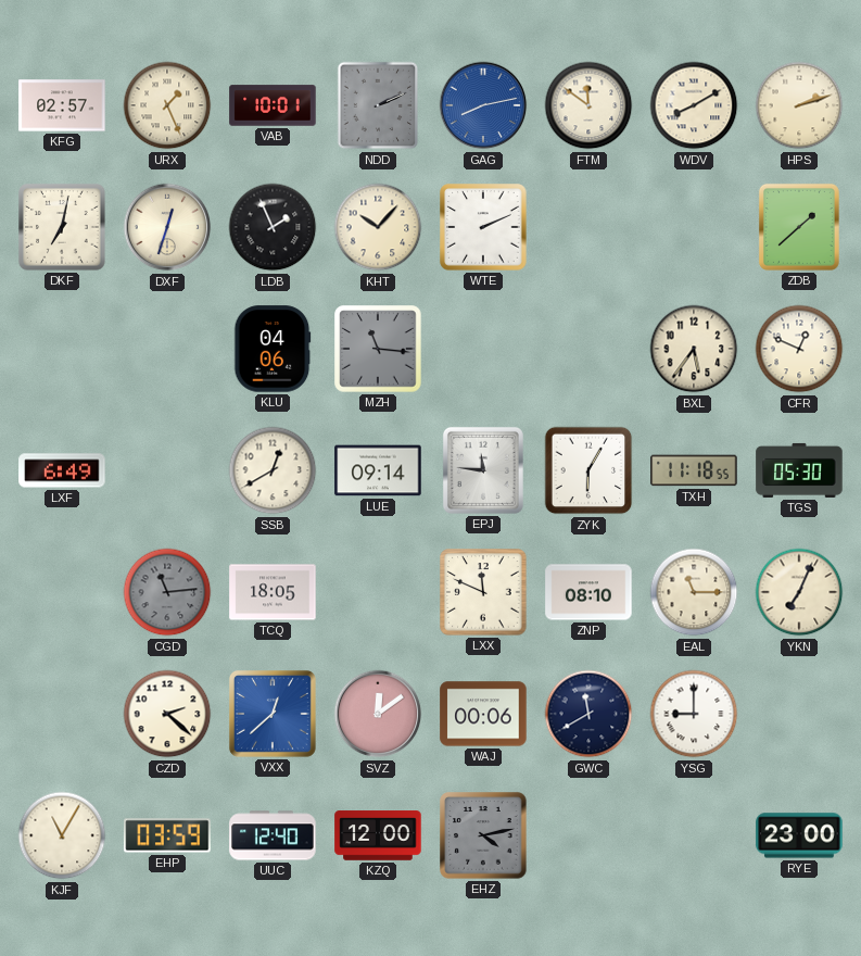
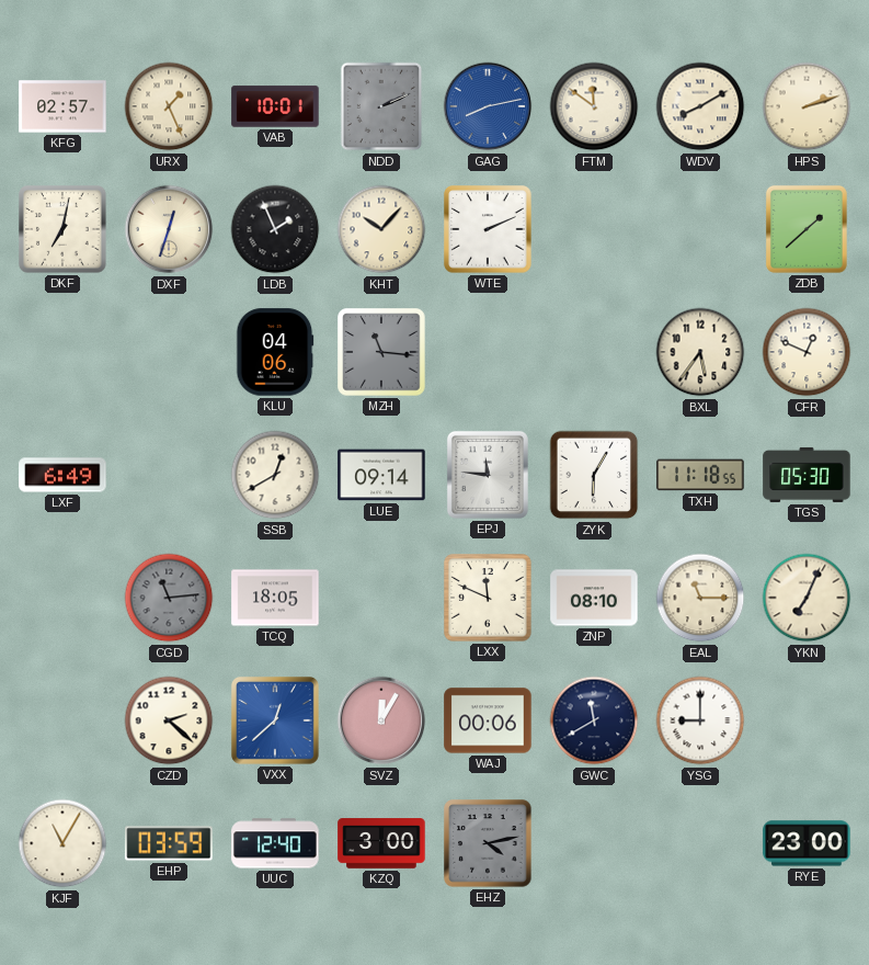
SVZ: 12:09 -> 12:05
KZQ: 12:00 -> 3:00
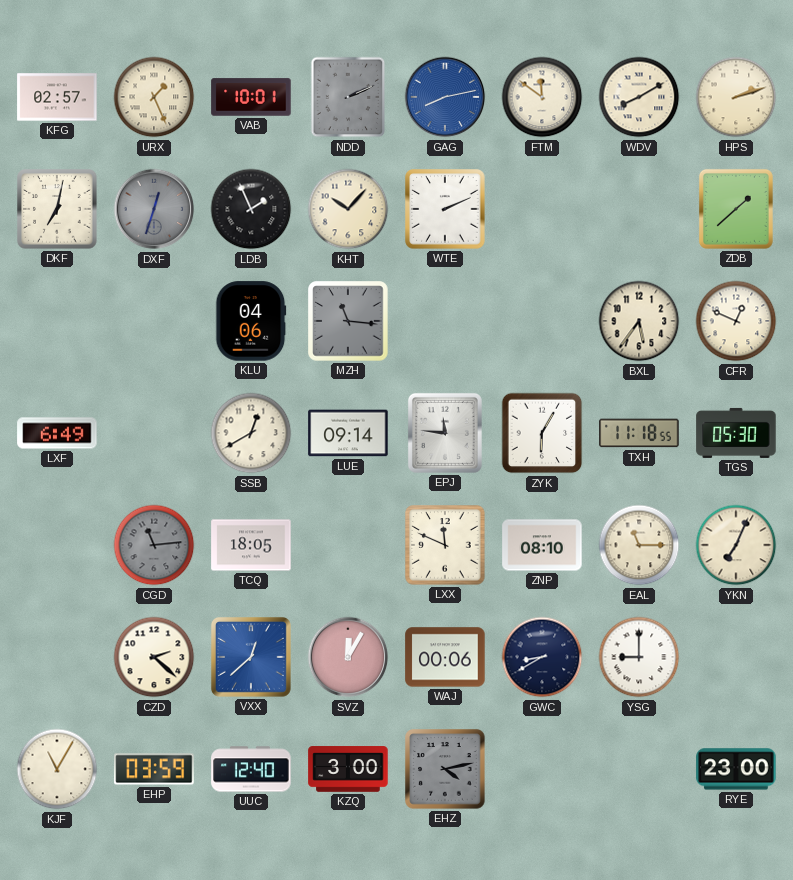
DXF dial: cream -> grey
GWC: 11:40 -> 8:40
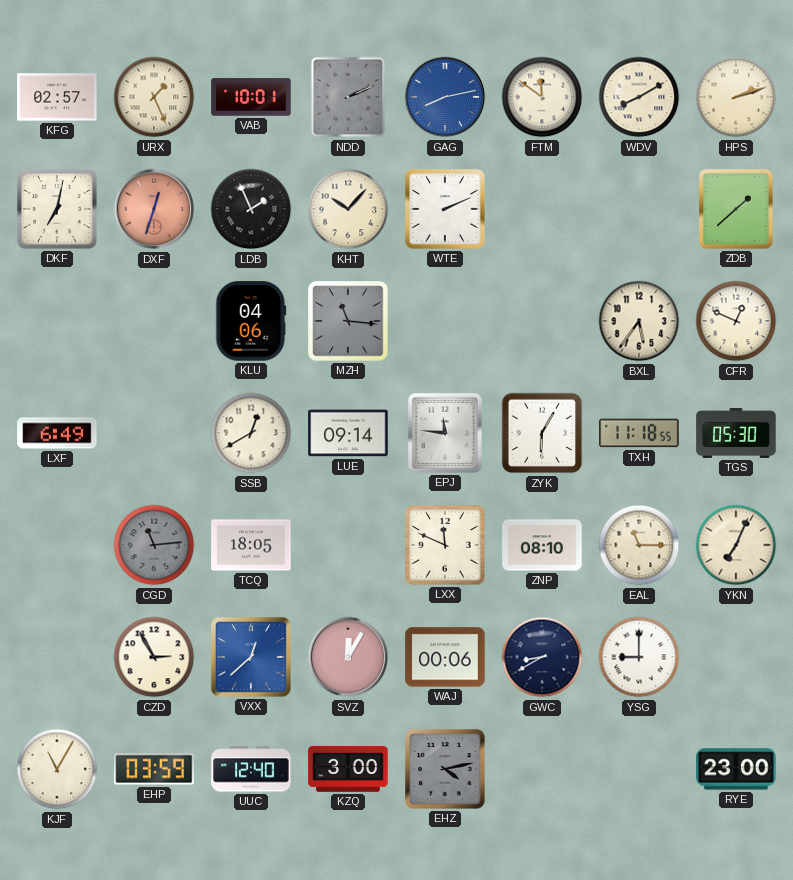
DXF dial: grey -> salmon
CZD: 2:22 -> 2:55
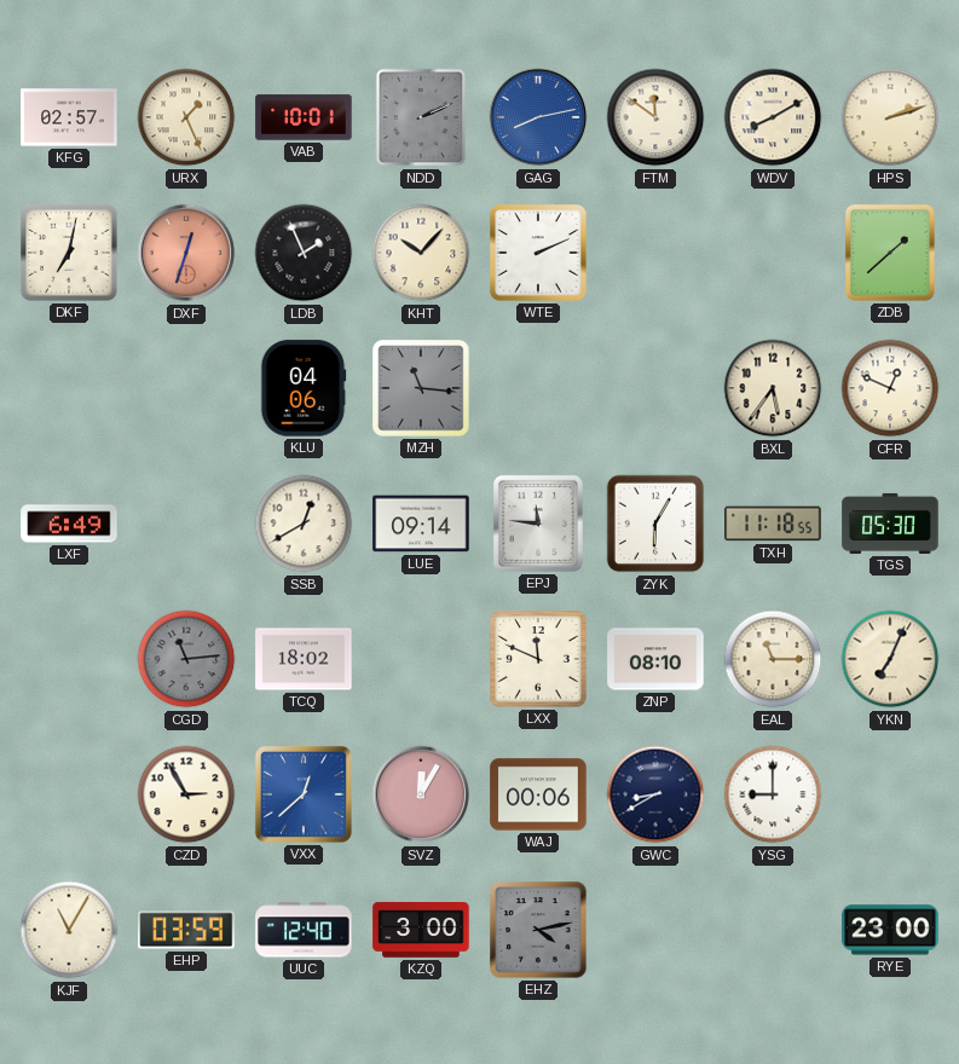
TCQ: 18:05 -> 18:02
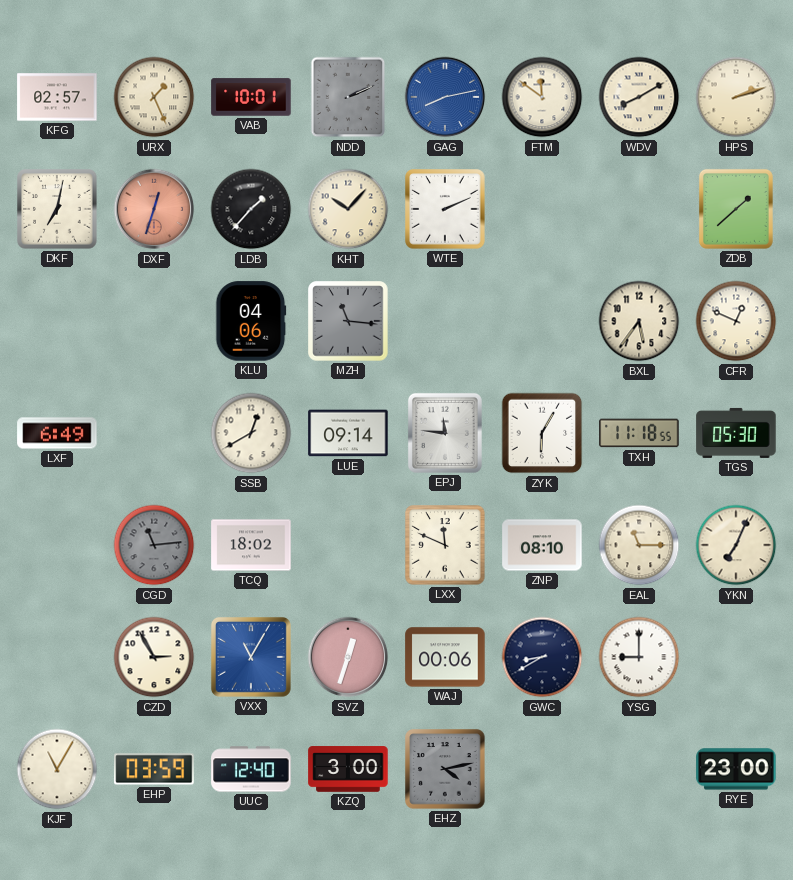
LDB: 1:56 -> 1:37
VXX: 12:38 -> 11:05
SVZ: 12:05 -> 12:33
